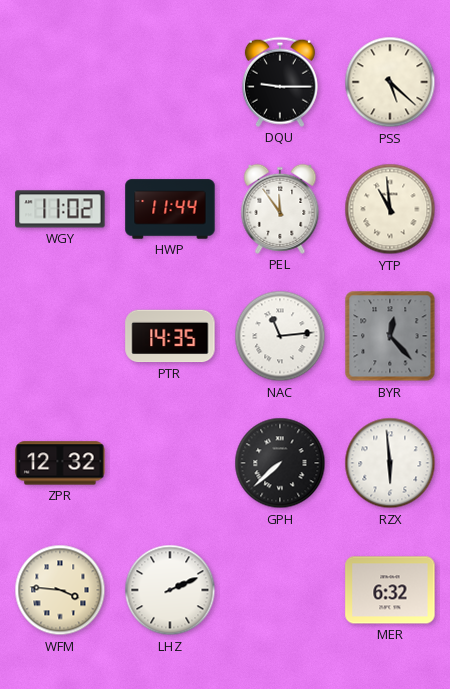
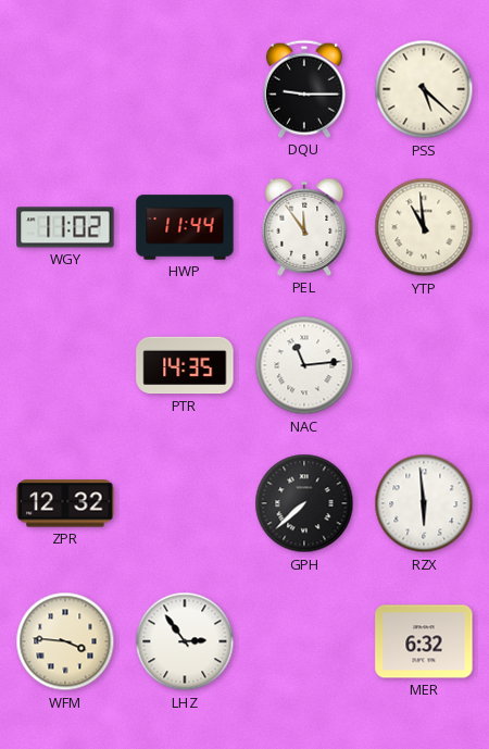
BYR: 12:23 -> none
LHZ: 2:11 -> 2:54
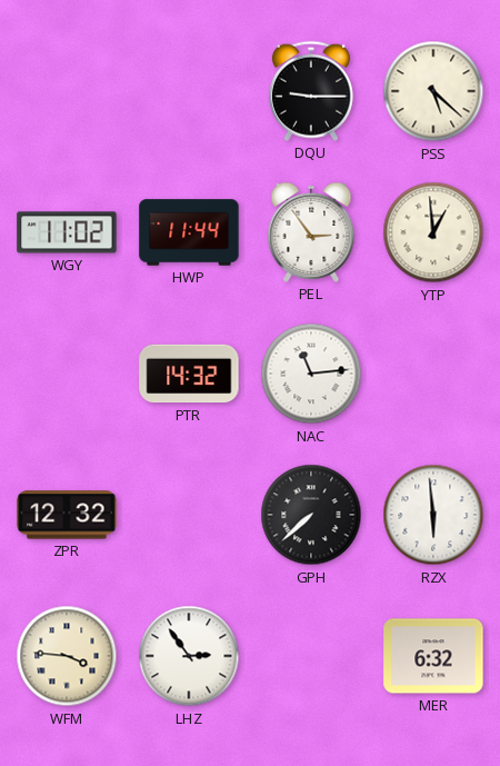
PEL: 11:54 -> 2:54
YTP: 10:59 -> 12:59
PTR: 14:35 -> 14:32
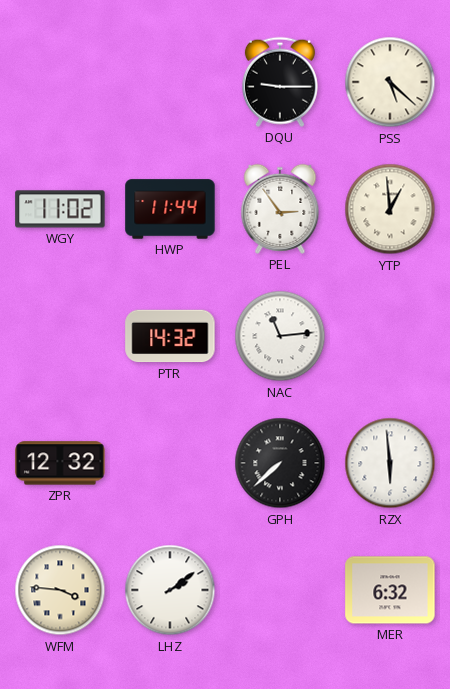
LHZ: 2:54 -> 2:09
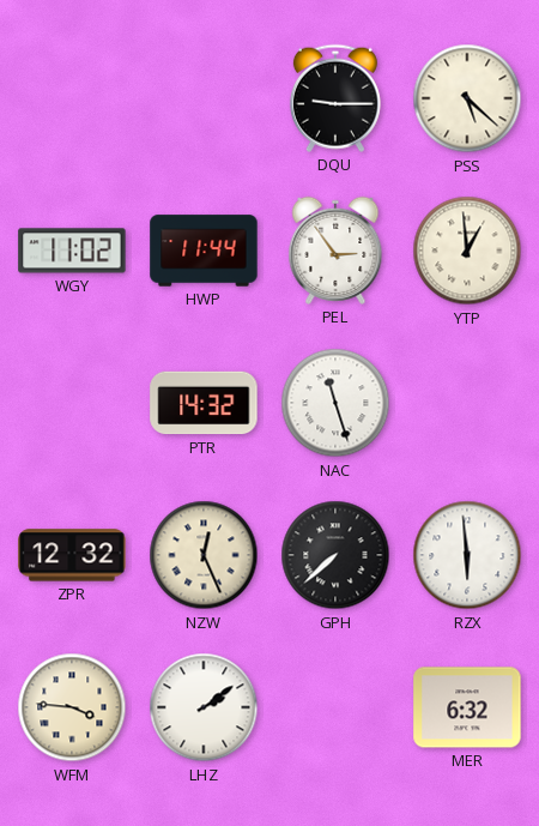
NAC: 11:14 -> 11:27
NZW: none -> 12:26
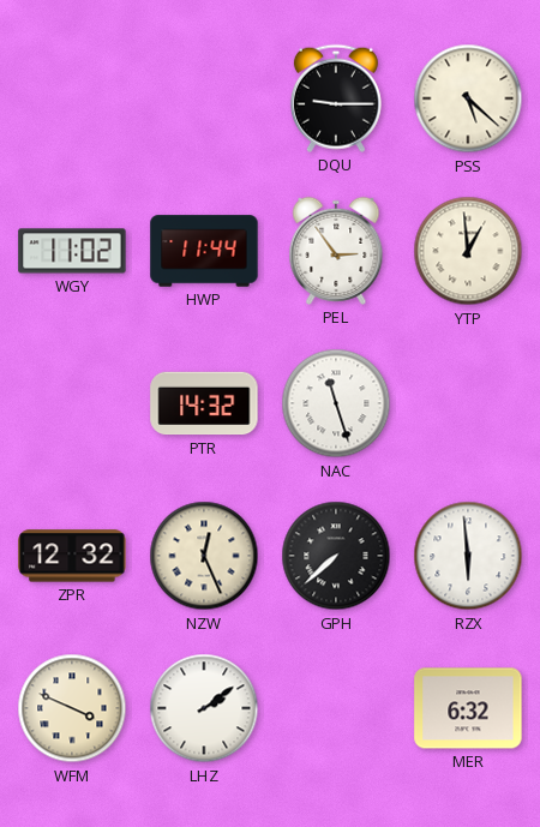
WFM: 3:46 -> 3:49
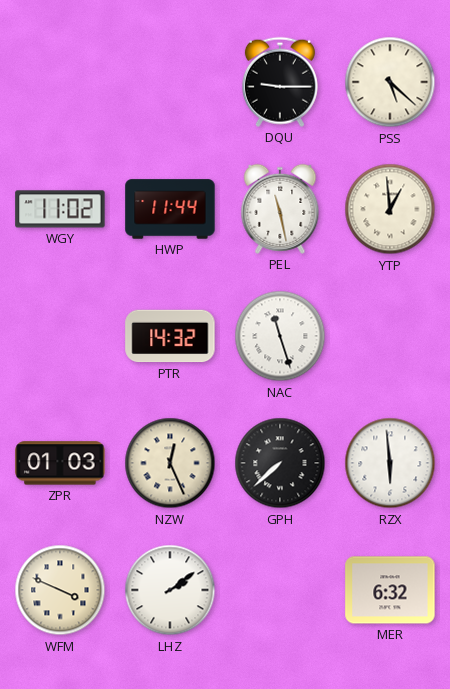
PEL: 2:54 -> 11:28
ZPR: 12:32 -> 01:03
